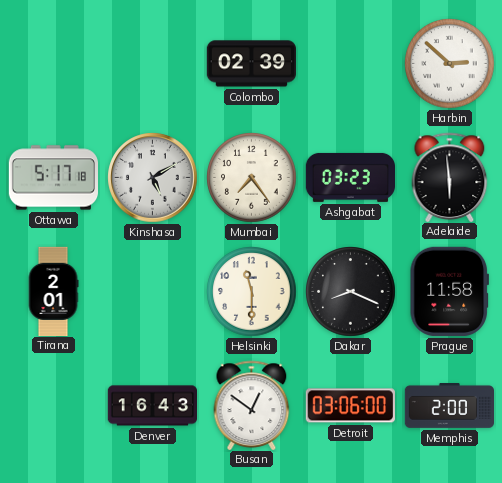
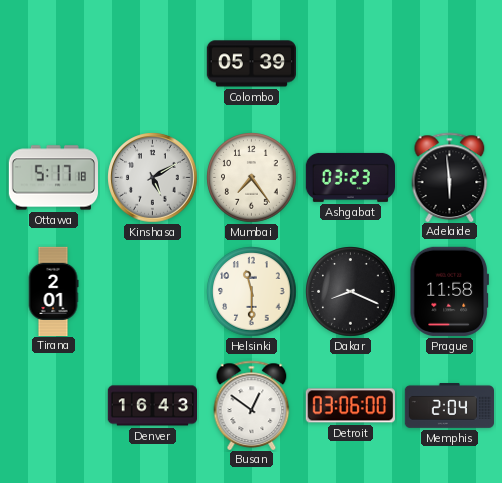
Colombo: 02:39 -> 05:39
Harbin: 2:52 -> none
Memphis: 2:00 -> 2:04
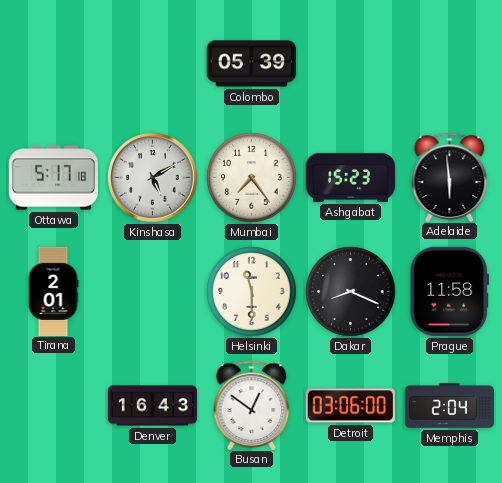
Ashgabat: 03:23 -> 15:23
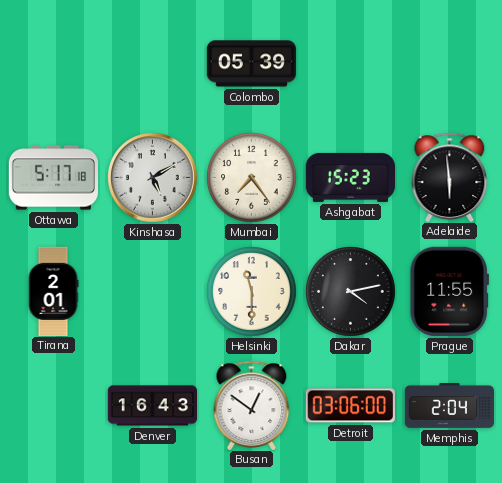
Dakar: 8:19 -> 4:13
Prague: 11:58 -> 11:55
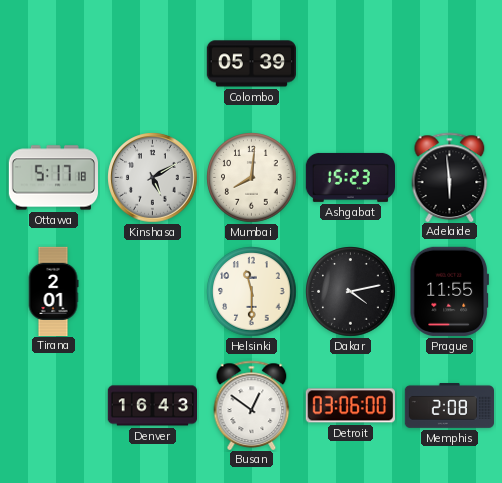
Mumbai: 7:24 -> 8:01
Memphis: 2:04 -> 2:08
